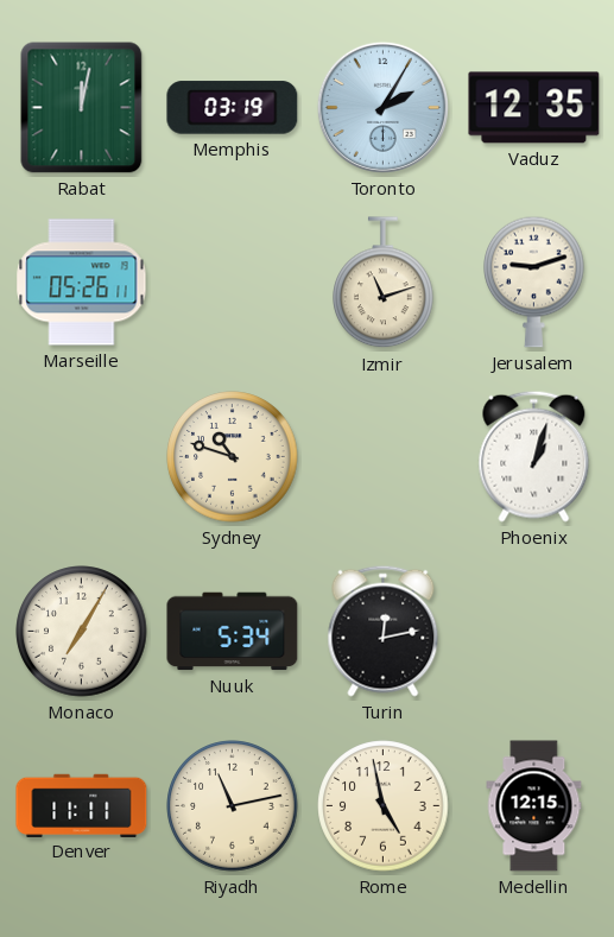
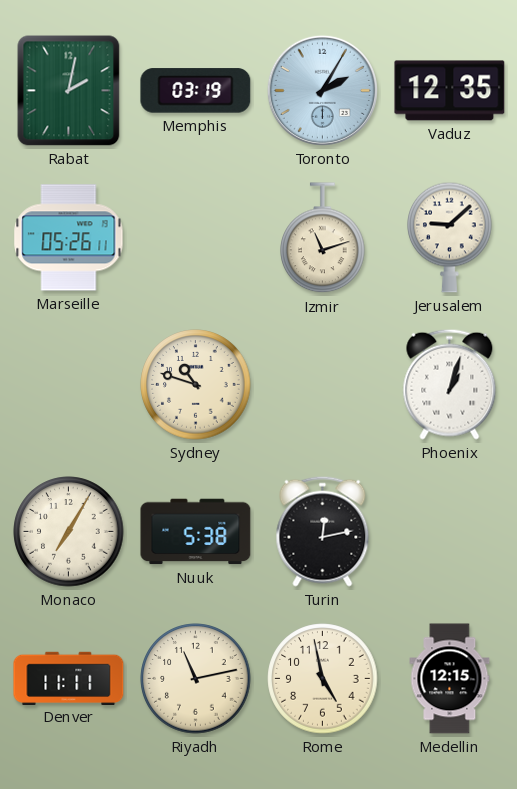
Rabat: 12:02 -> 2:02
Jerusalem: 9:12 -> 9:08
Nuuk: 5:34 -> 5:38
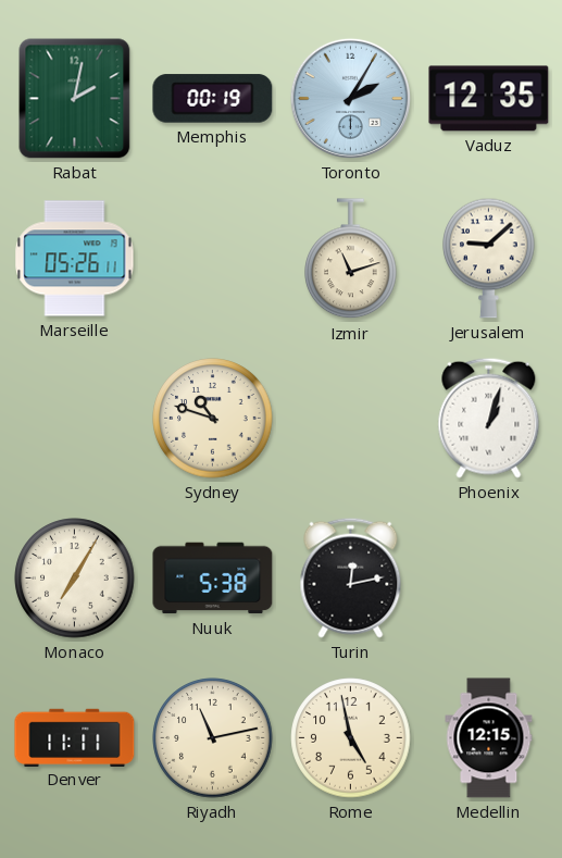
Memphis: 03:19 -> 00:19
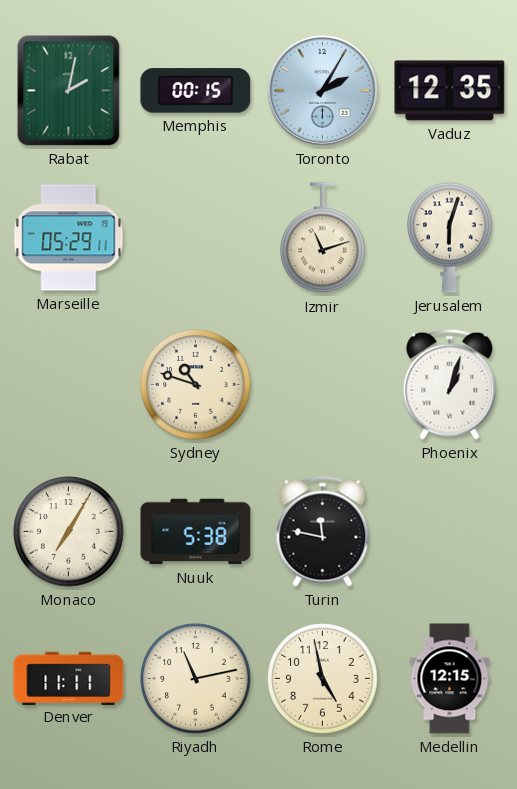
Memphis: 00:19 -> 00:15
Marseille: 05:26 -> 05:29
Jerusalem: 9:08 -> 6:03
Turin: 12:13 -> 11:47
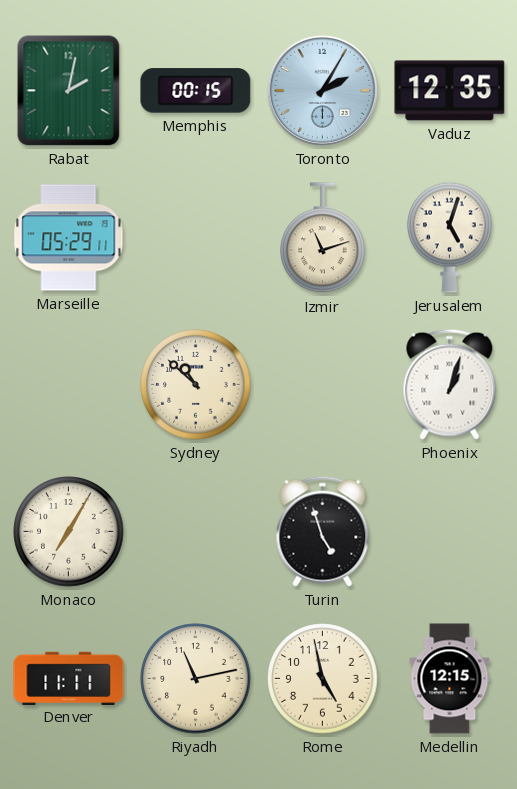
Jerusalem: 6:03 -> 5:03
Sydney: 10:48 -> 10:52
Nuuk: 5:38 -> none
Turin: 11:47 -> 4:57
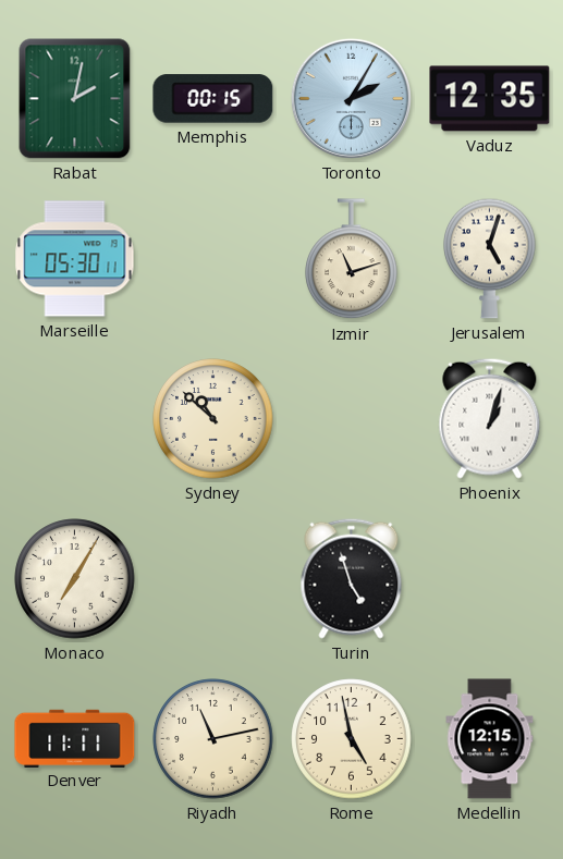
Marseille: 05:29 -> 05:30
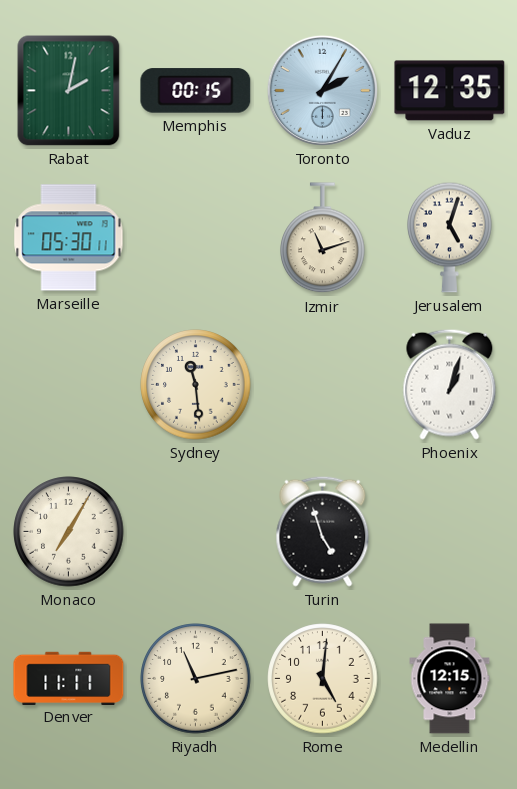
Sydney: 10:52 -> 11:29
Rome: 4:58 -> 5:01
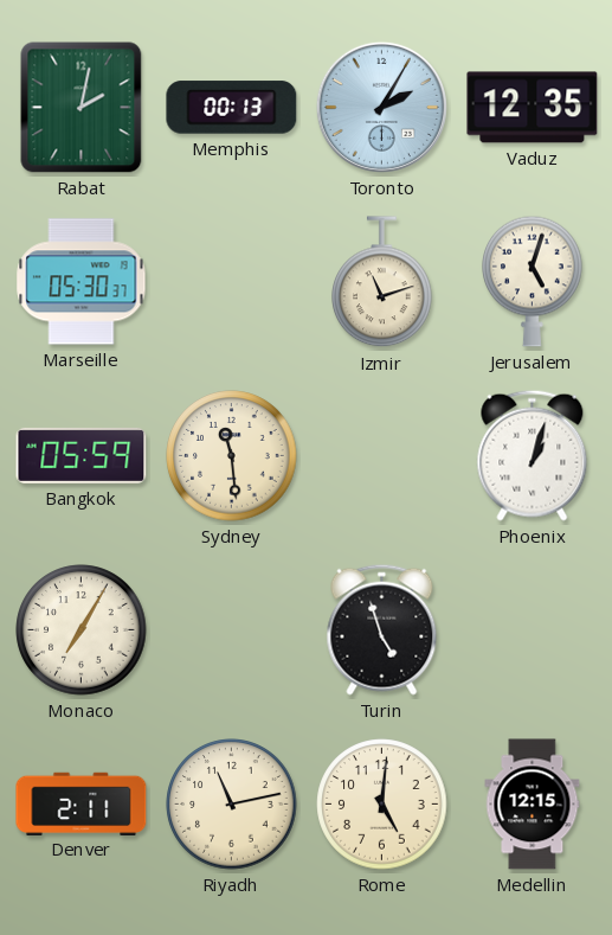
Memphis: 00:15 -> 00:13
Marseille: 05:30:11 -> 05:30:37
Bangkok: none -> 05:59
Denver: 11:11 -> 2:11
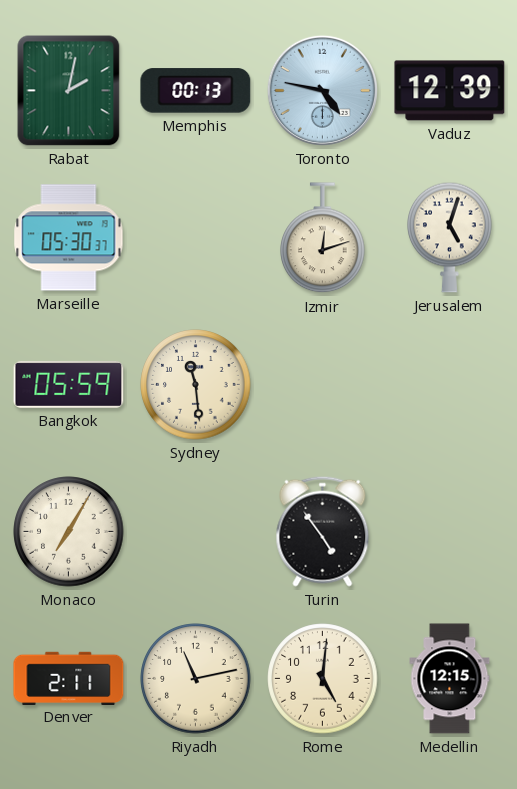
Toronto: 2:05 -> 4:47
Vaduz: 12:35 -> 12:39
Izmir: 11:12 -> 12:12
Phoenix: 1:03 -> none
Turin: 4:57 -> 4:54
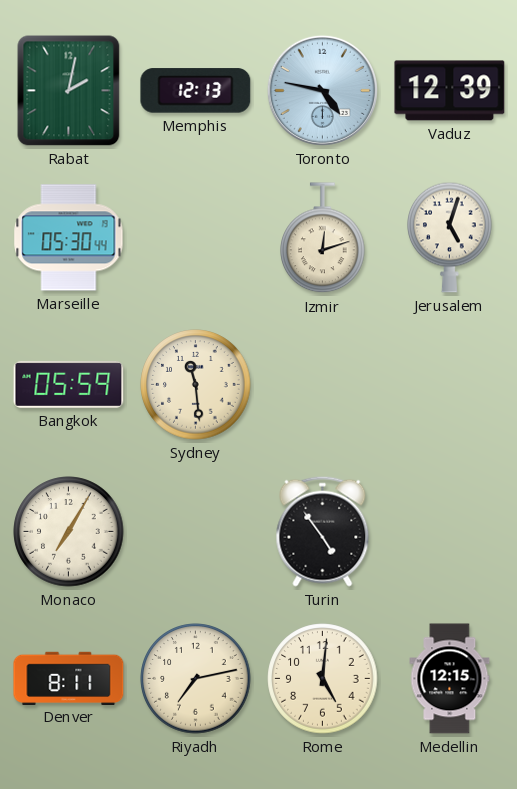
Memphis: 00:13 -> 12:13
Marseille: 05:30:37 -> 05:30:44
Denver: 2:11 -> 8:11
Riyadh: 11:13 -> 7:13
